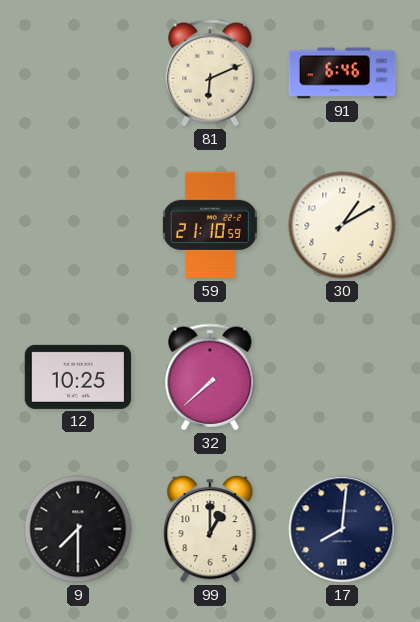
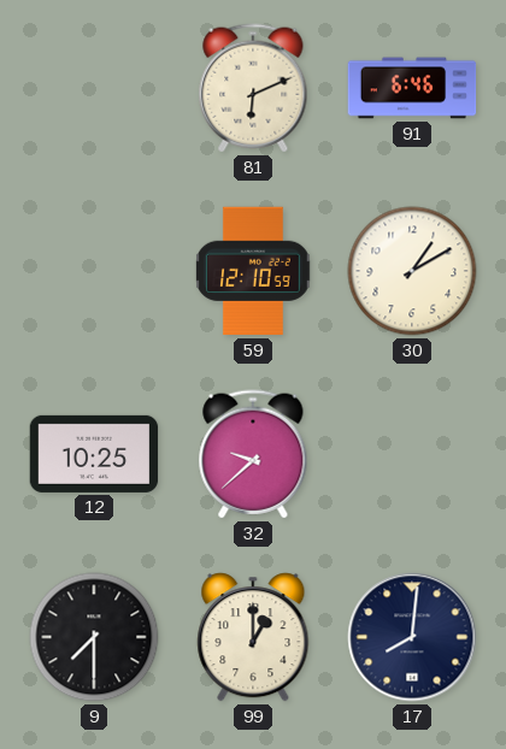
59: 21:10 -> 12:10
32: 7:38 -> 9:38
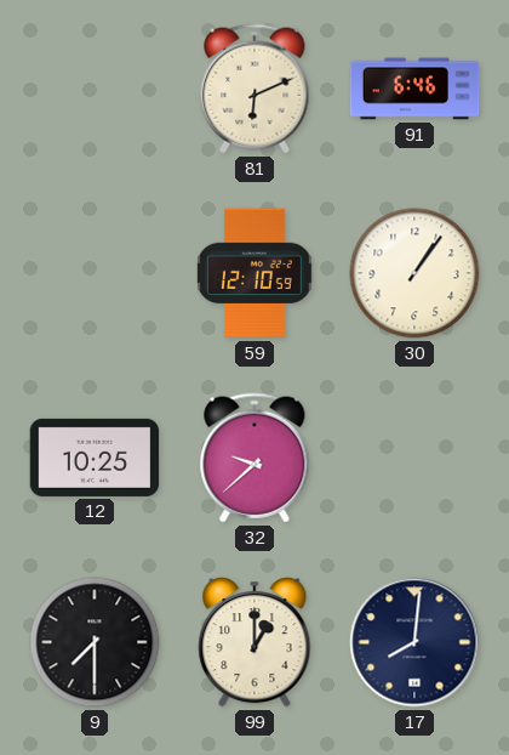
30: 1:10 -> 1:06
